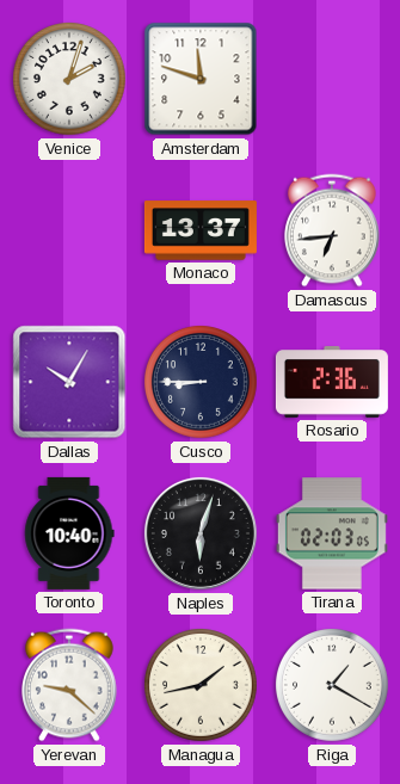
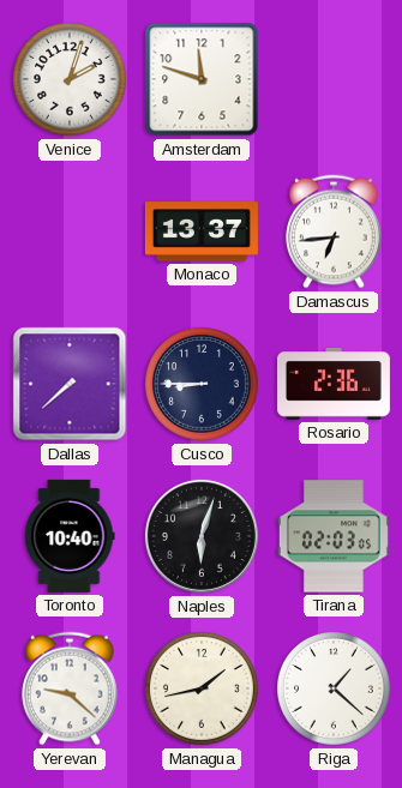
Dallas: 10:05 -> 7:38
Riga: 1:20 -> 1:22
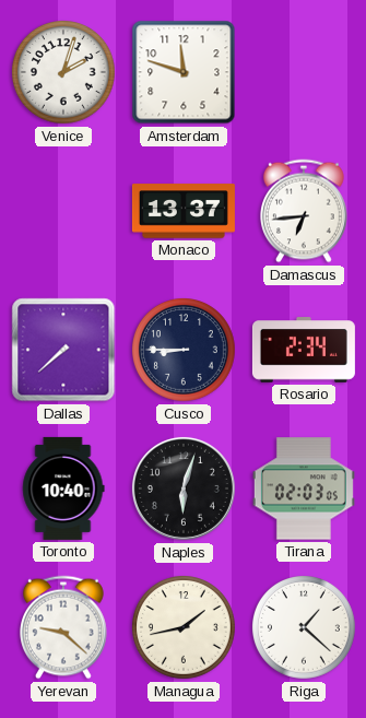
Rosario: 2:36 -> 2:34
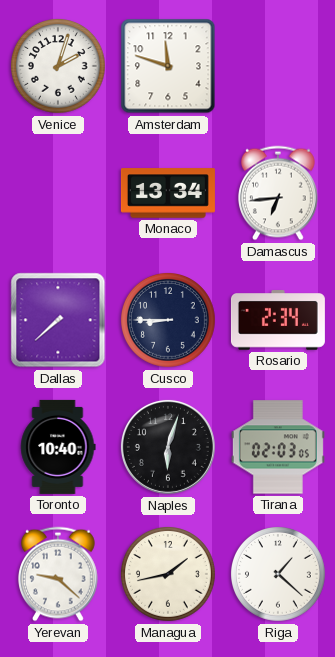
Monaco: 13:37 -> 13:34
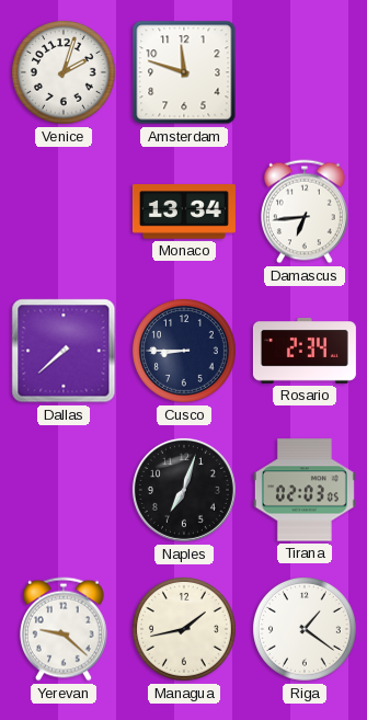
Toronto: 10:40 -> none
Naples: 6:03 -> 7:03
Riga: 1:22 -> 1:21
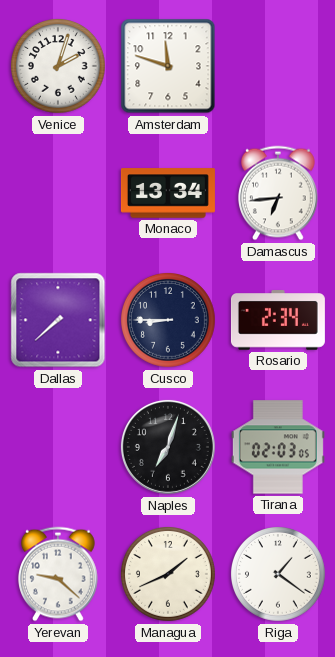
Managua: 1:43 -> 1:41
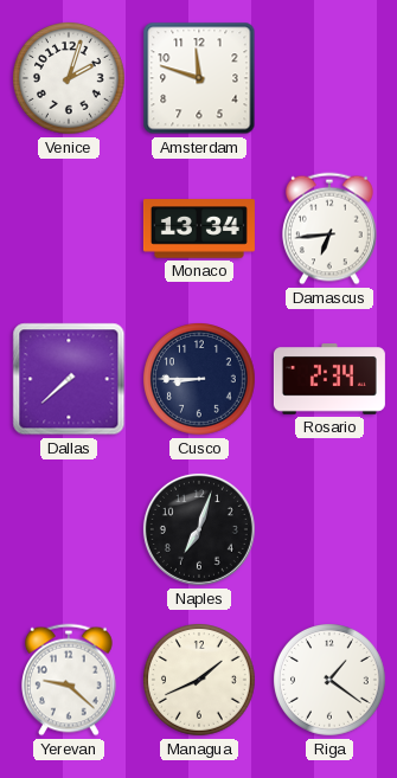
Tirana: 02:03 -> none
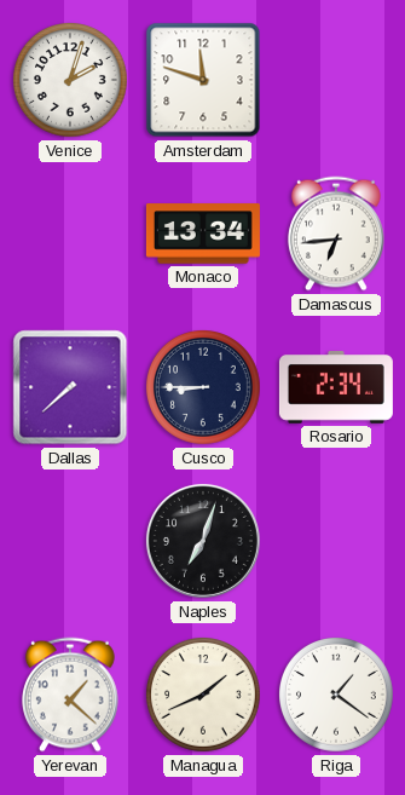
Yerevan: 9:22 -> 1:22
